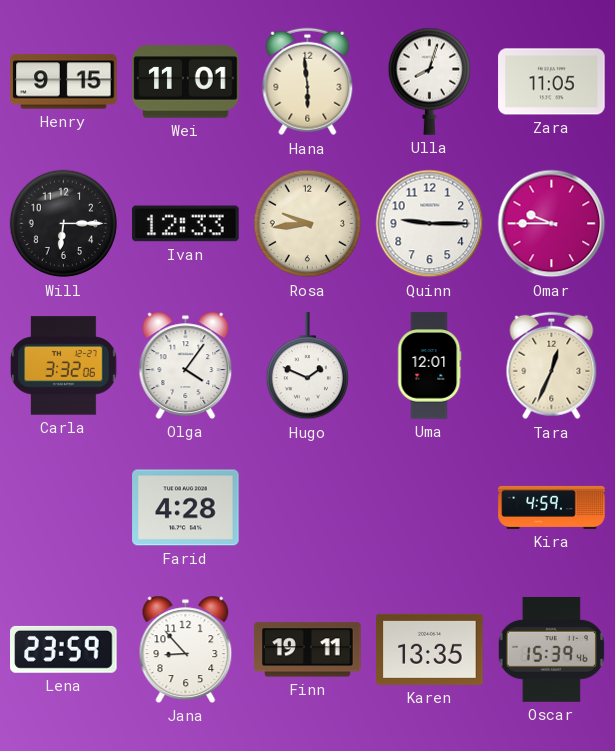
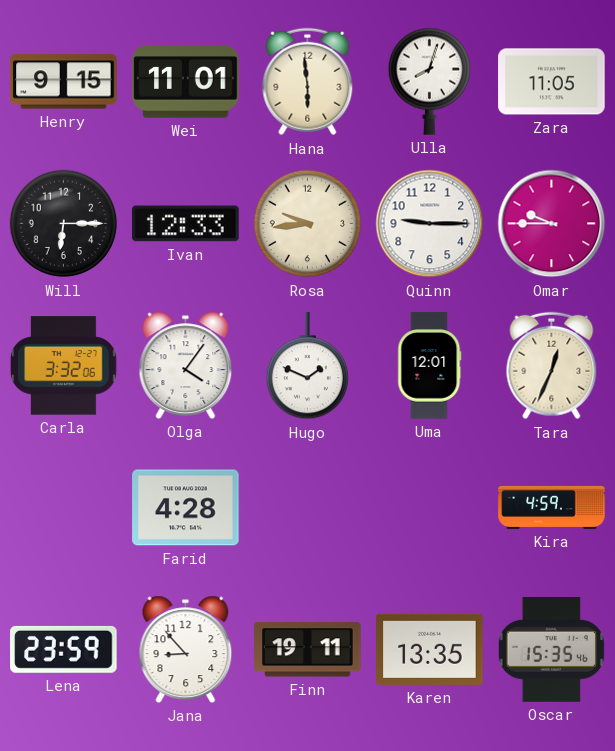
Oscar: 15:39 -> 15:35
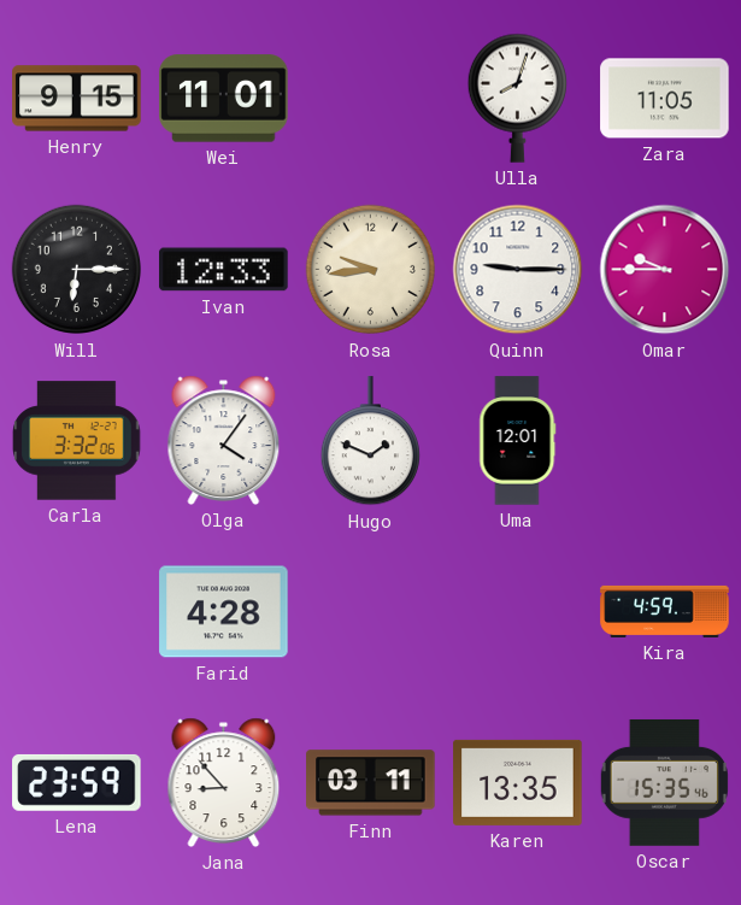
Hana: 5:59 -> none
Tara: 12:34 -> none
Finn: 19:11 -> 03:11
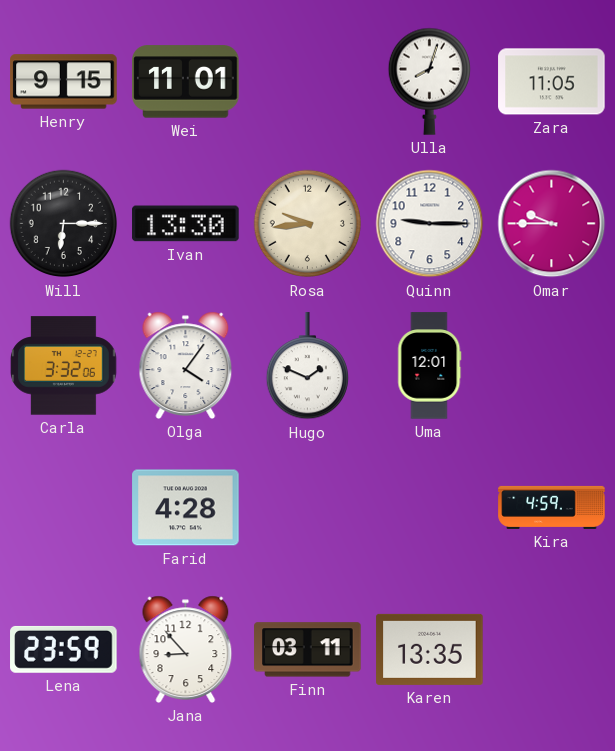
Ivan: 12:33 -> 13:30
Oscar: 15:35 -> none
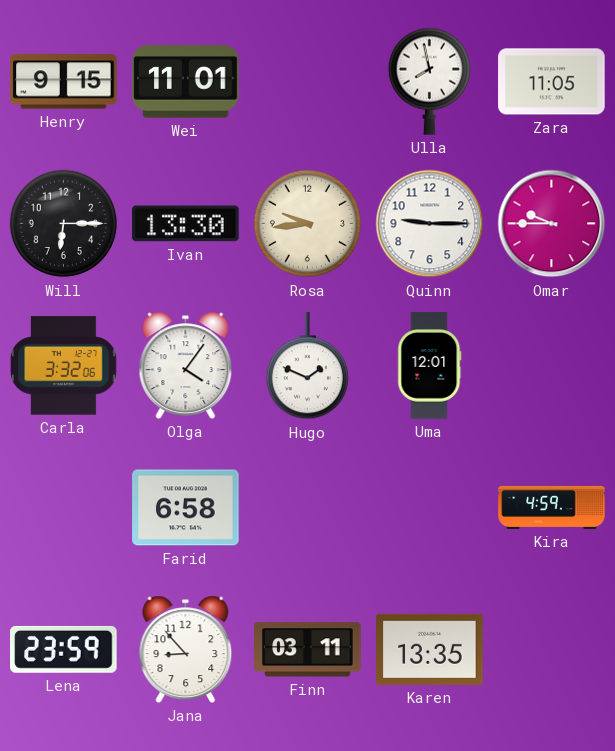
Ulla: 8:03 -> 7:58
Farid: 4:28 -> 6:58
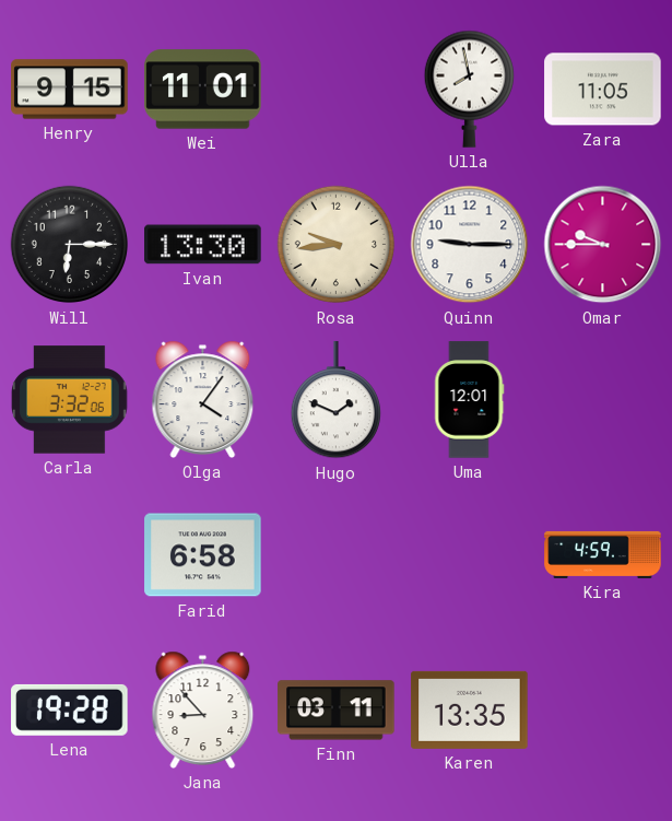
Lena: 23:59 -> 19:28
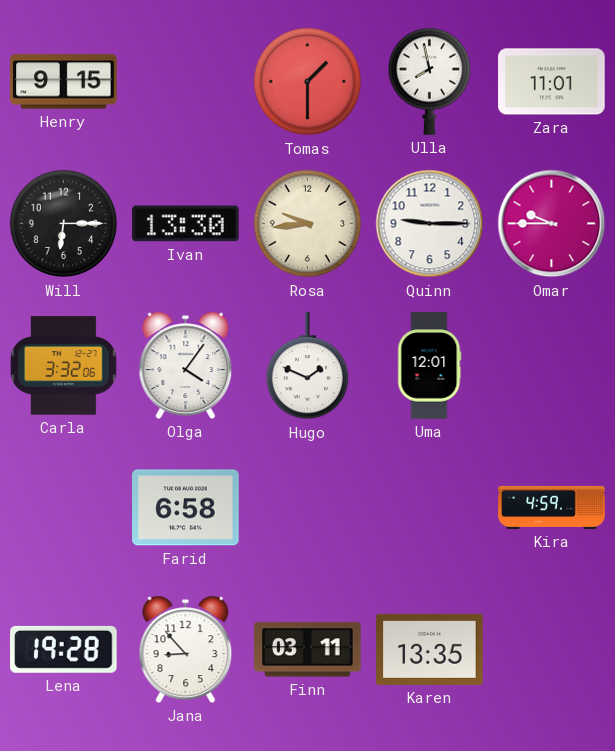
Wei: 11:01 -> none
Tomas: none -> 1:30
Zara: 11:05 -> 11:01
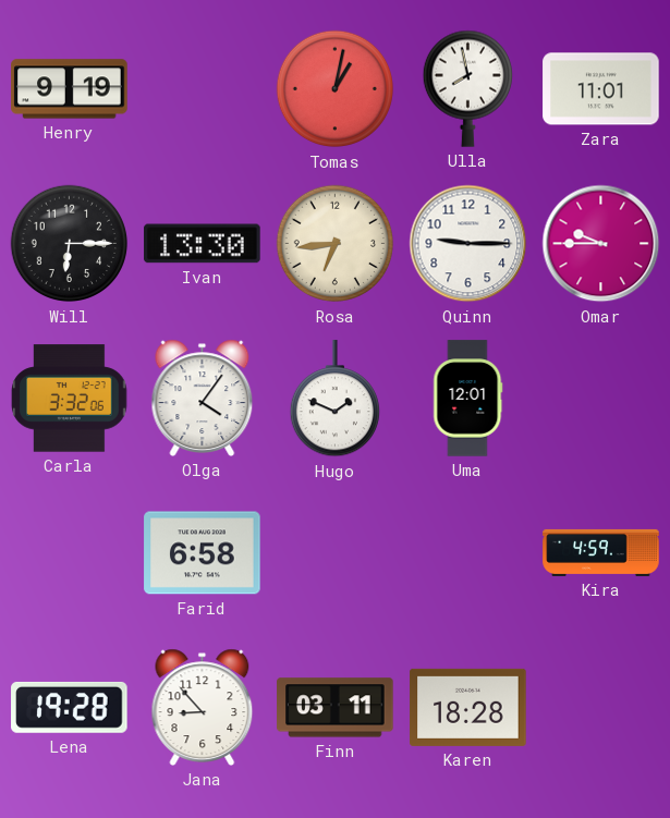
Henry: 9:15 -> 9:19
Tomas: 1:30 -> 1:02
Rosa: 9:44 -> 6:44
Karen: 13:35 -> 18:28
